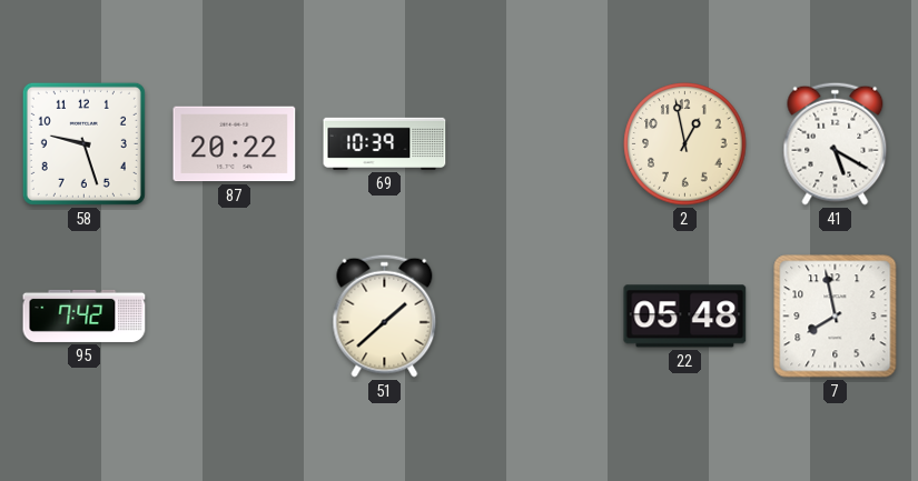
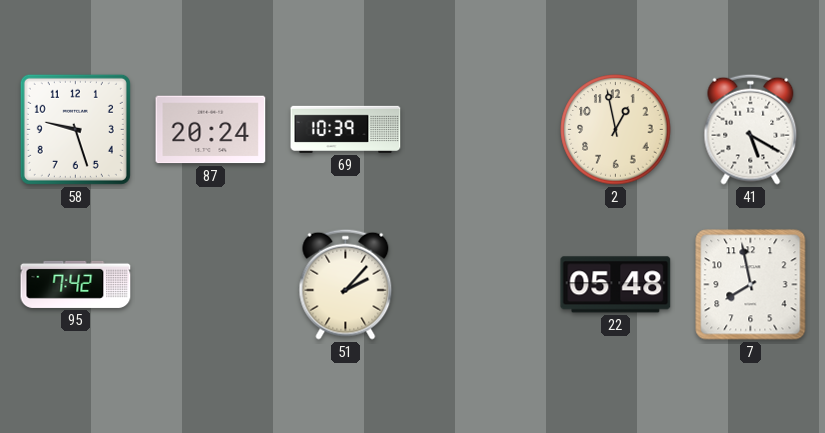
87: 20:22 -> 20:24
51: 1:38 -> 2:07
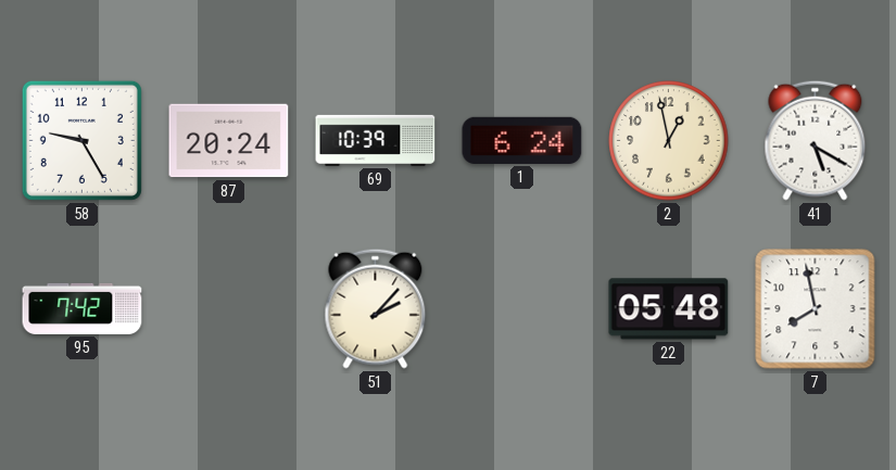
58: 9:27 -> 9:25
1: none -> 6:24
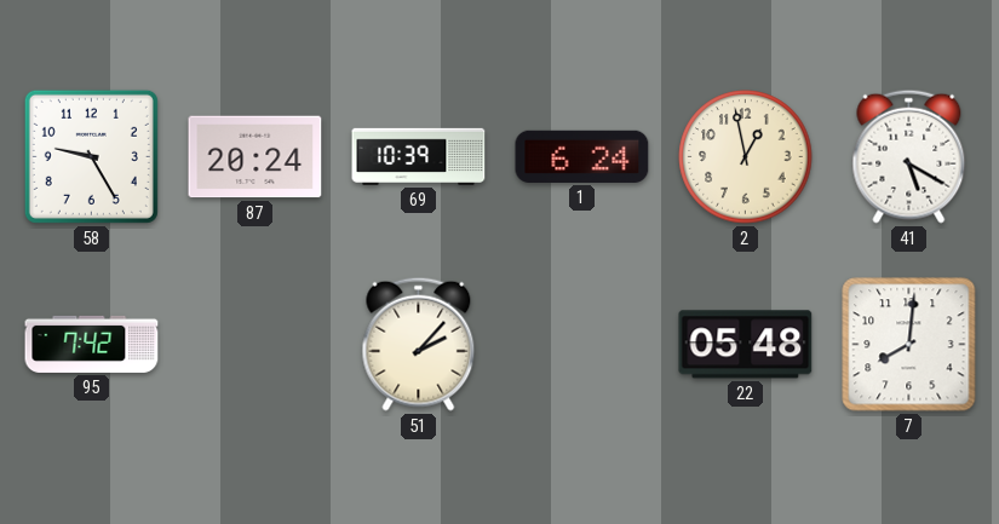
7: 7:58 -> 8:01
